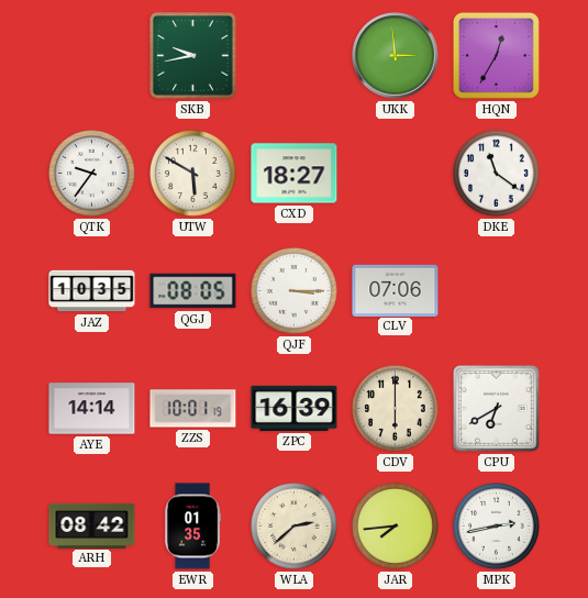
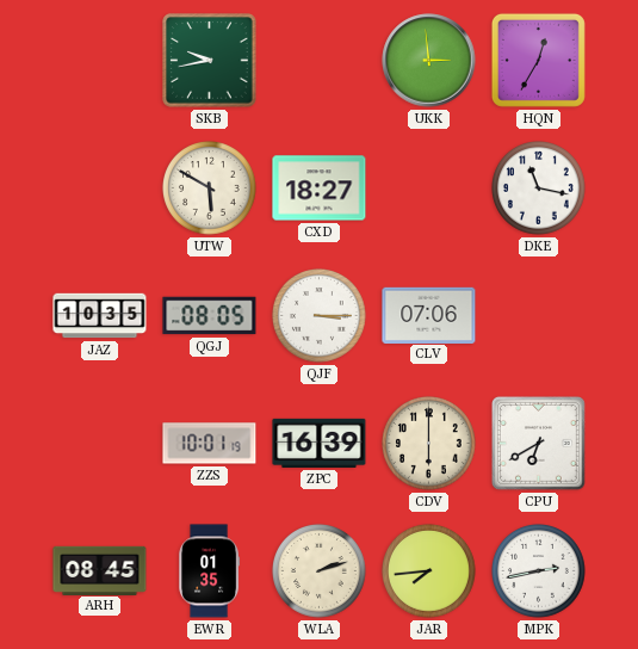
QTK: 9:36 -> none
DKE: 11:21 -> 11:17
AYE: 14:14 -> none
ARH: 08:42 -> 08:45
WLA: 2:38 -> 2:12
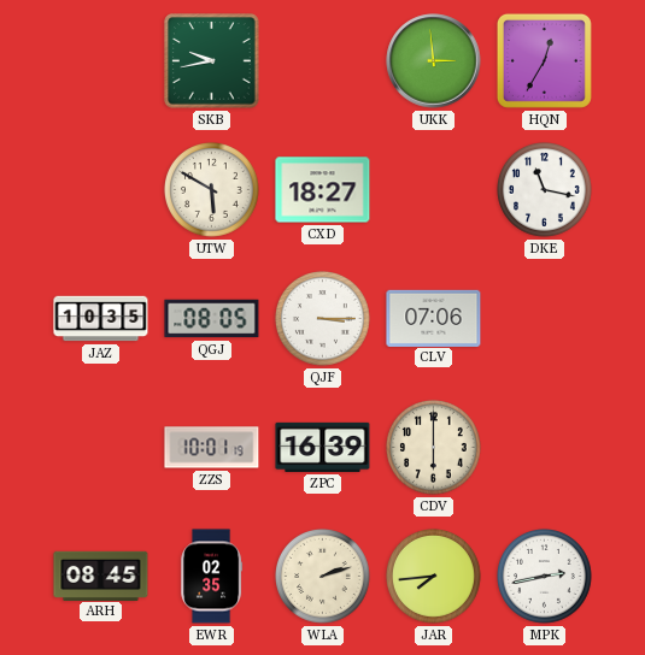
CPU: 6:40 -> none
EWR: 01:35 -> 02:35
